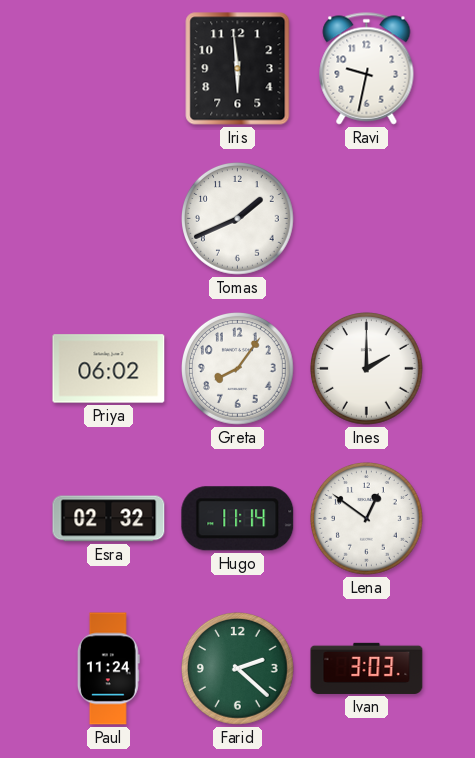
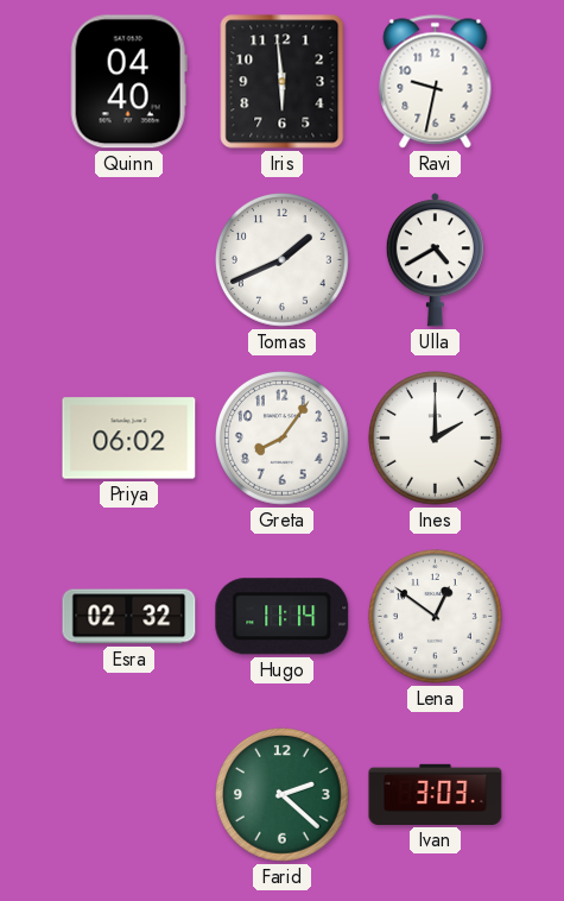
Quinn: none -> 04:40
Ulla: none -> 4:40
Paul: 11:24 -> none
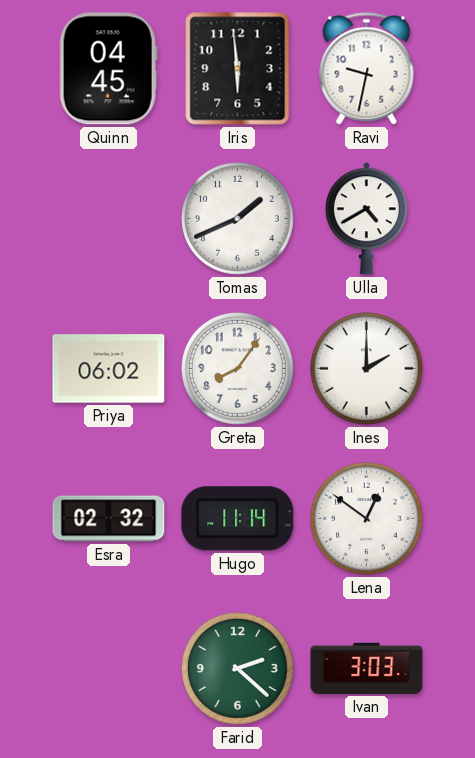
Quinn: 04:40 -> 04:45
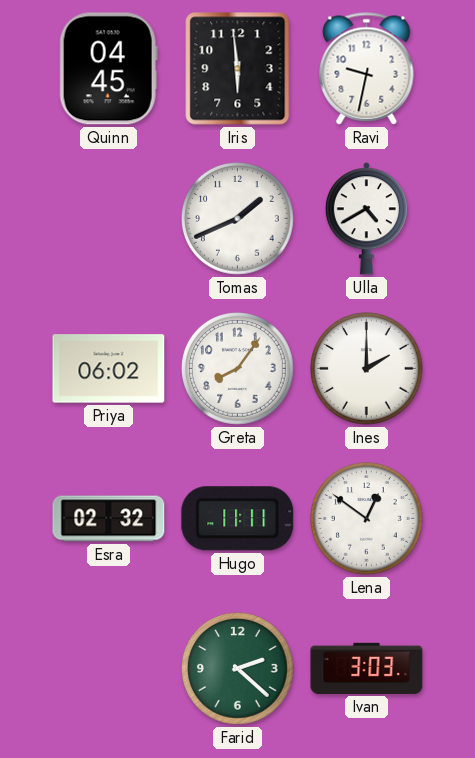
Hugo: 11:14 -> 11:11
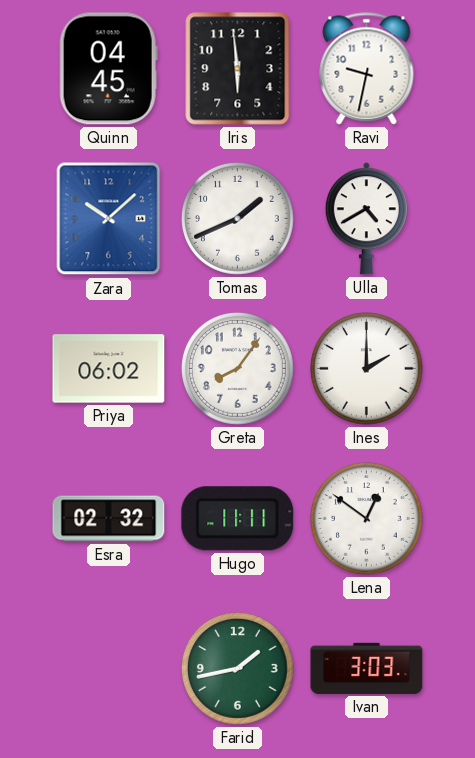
Zara: none -> 10:08
Farid: 2:22 -> 1:43
